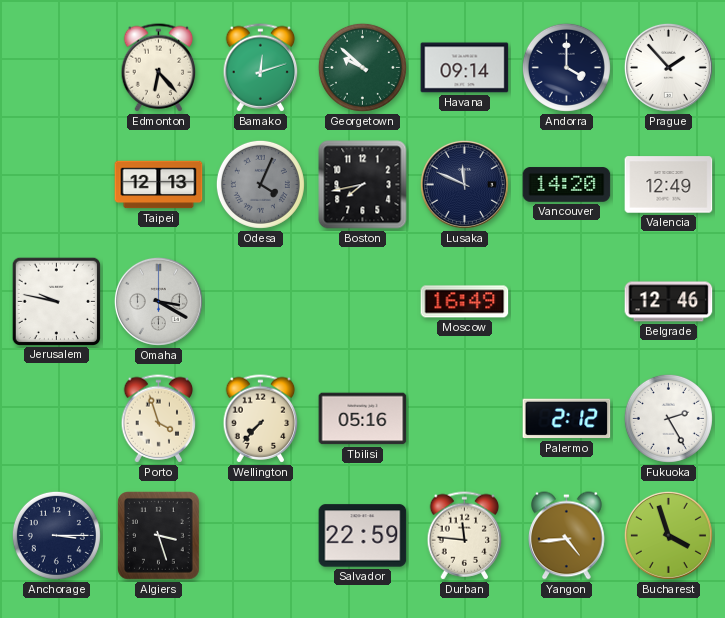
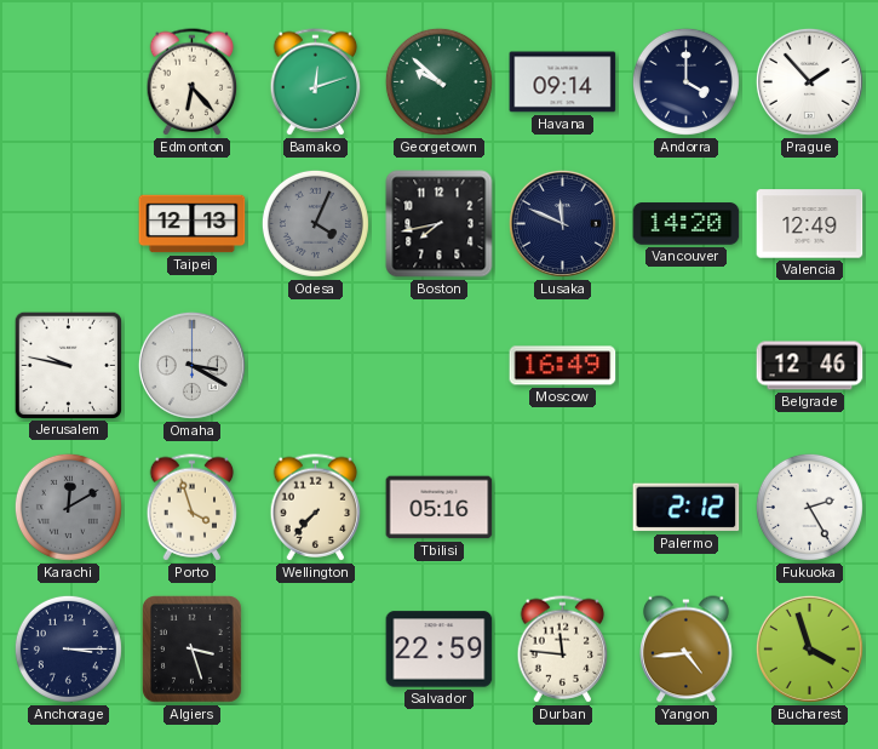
Karachi: none -> 12:10
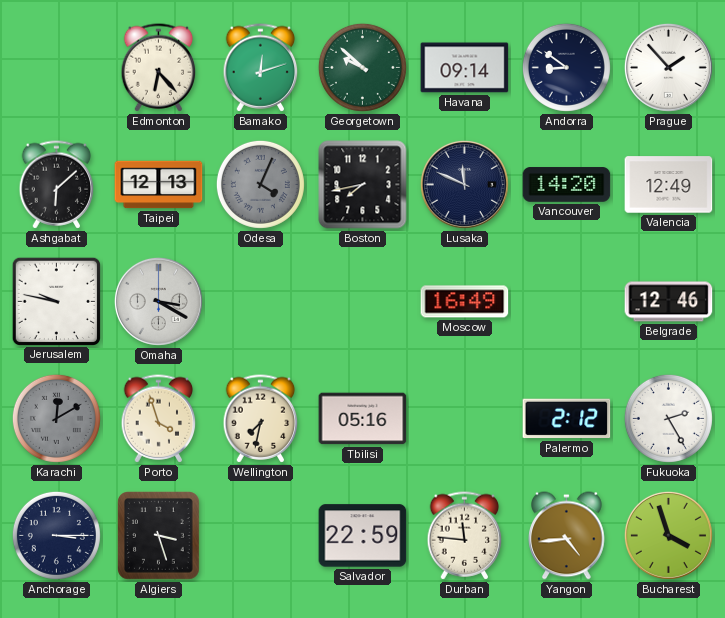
Andorra: 4:00 -> 8:51
Ashgabat: none -> 6:08
Wellington: 7:37 -> 7:32
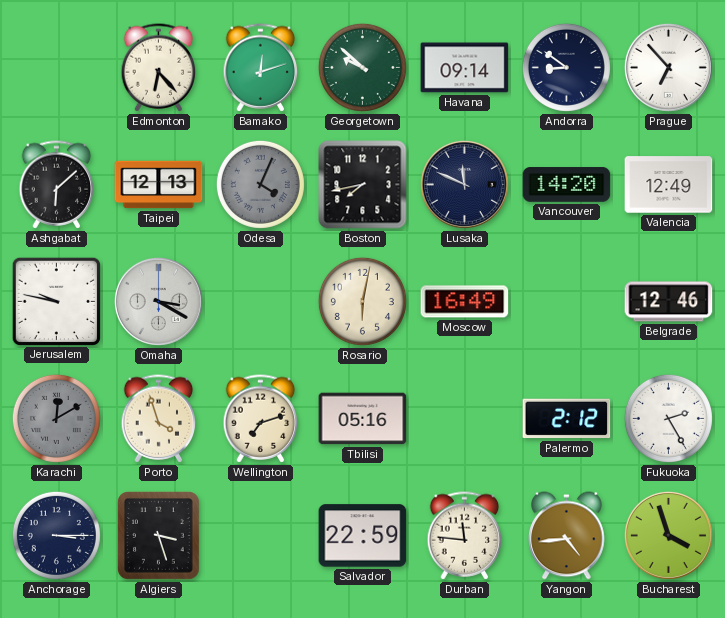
Prague: 1:53 -> 6:53
Rosario: none -> 6:02
Wellington: 7:32 -> 7:12
